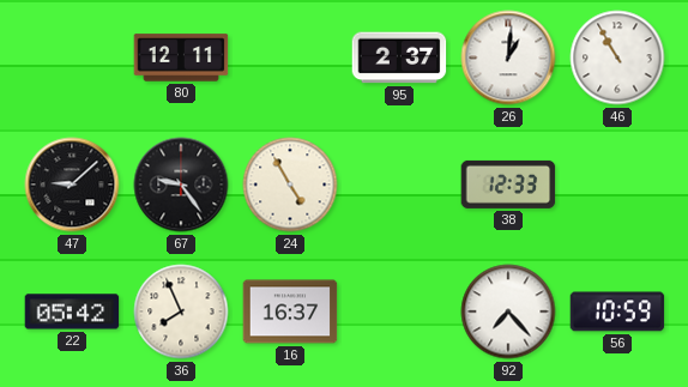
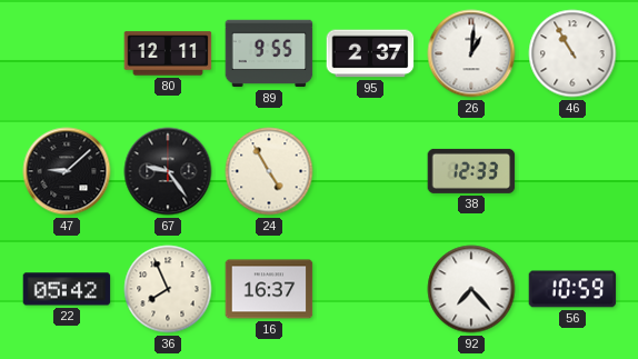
89: none -> 9:55
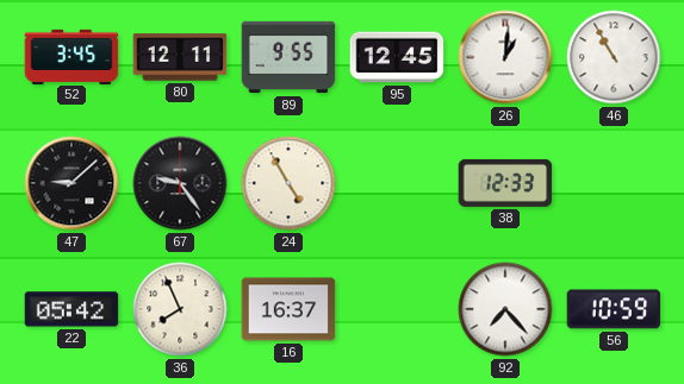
52: none -> 3:45
95: 2:37 -> 12:45
